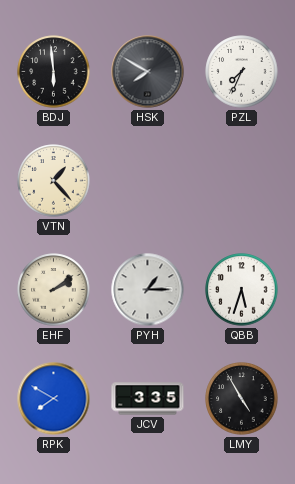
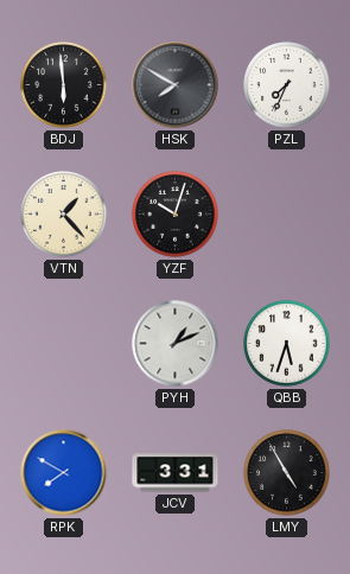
YZF: none -> 10:03
EHF: 2:09 -> none
PYH: 1:15 -> 1:11
JCV: 3:35 -> 3:31
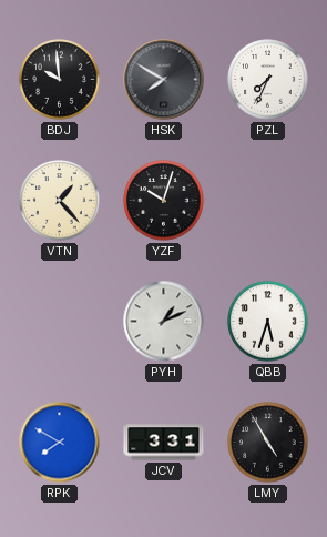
BDJ: 5:59 -> 9:59
